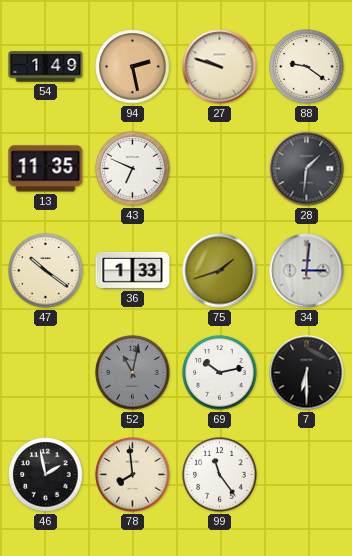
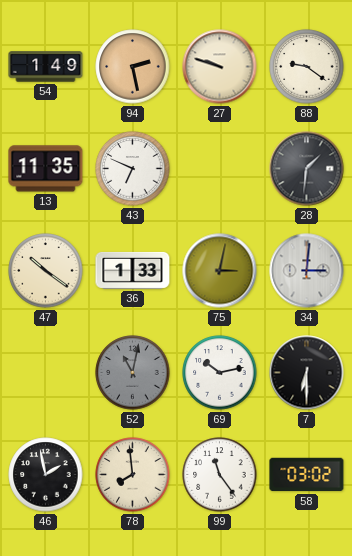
75: 1:42 -> 3:02
58: none -> 03:02
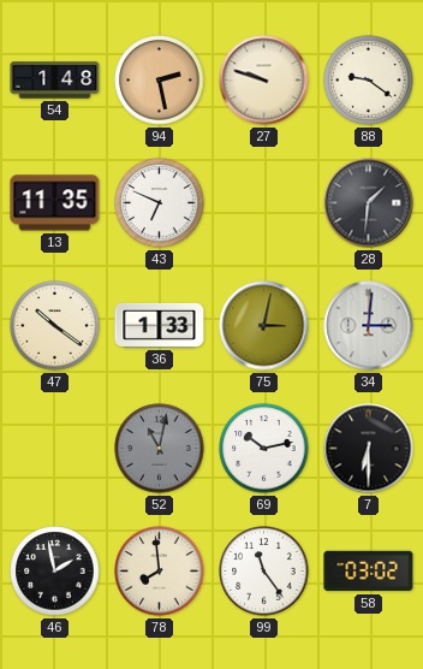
54: 1:49 -> 1:48
